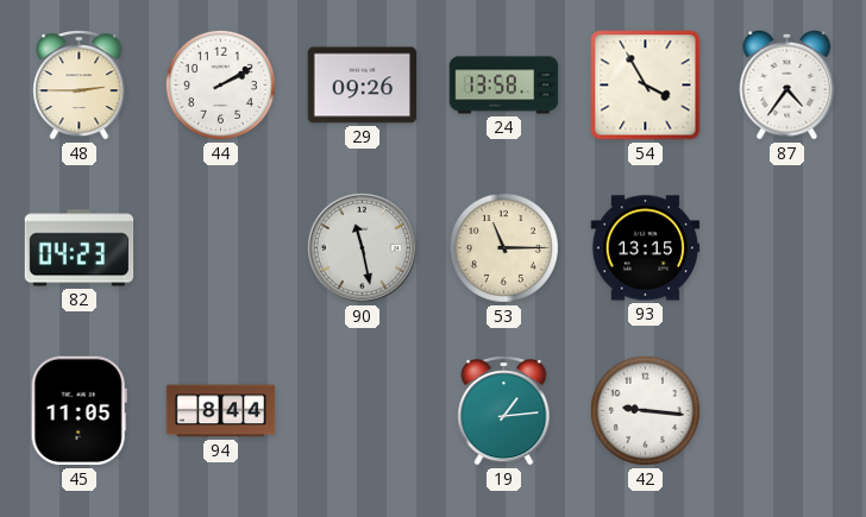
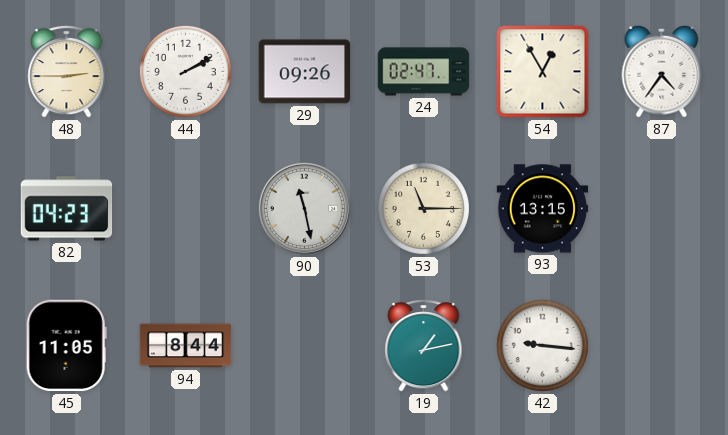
24: 13:58 -> 02:47
54: 3:55 -> 12:55
19: 1:14 -> 1:13
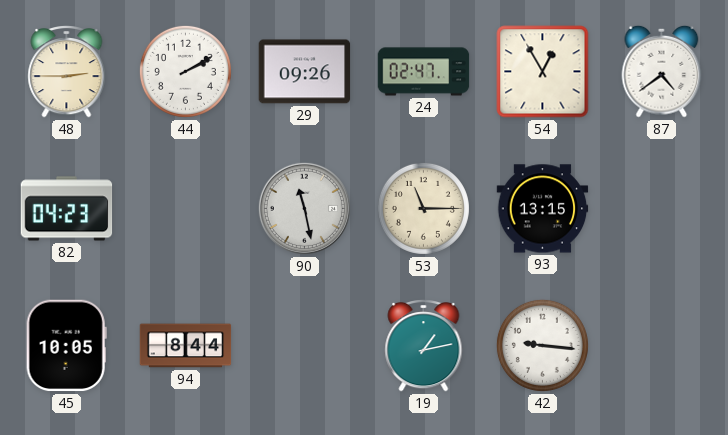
87: 4:36 -> 4:39
45: 11:05 -> 10:05
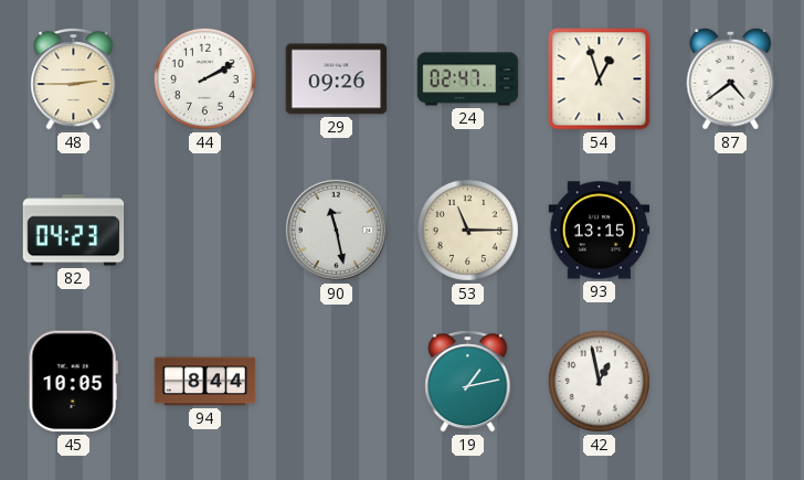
54: 12:55 -> 12:57
42: 9:16 -> 12:58
